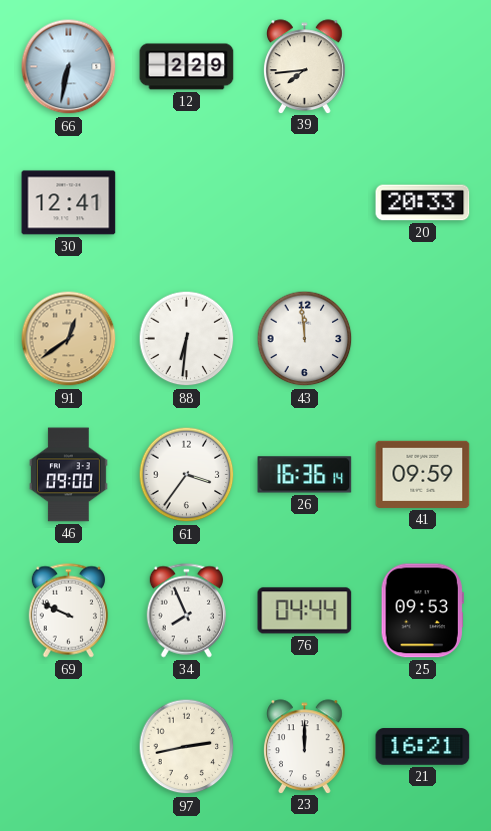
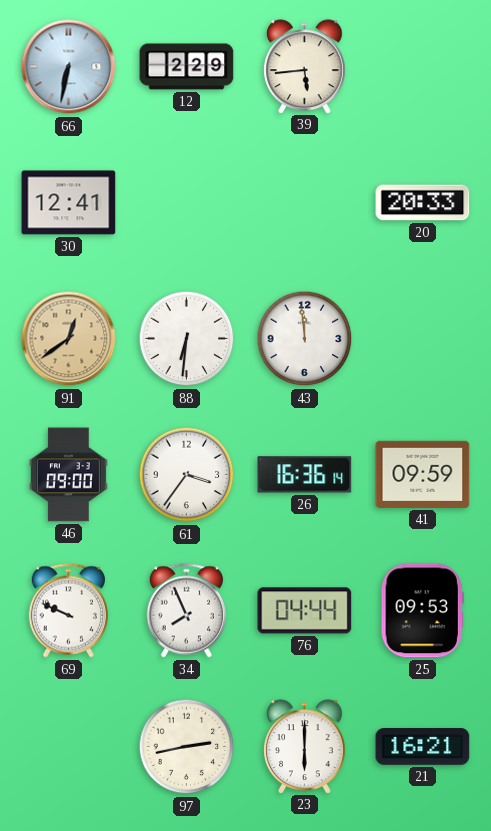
39: 7:44 -> 5:44
23: 12:00 -> 6:00
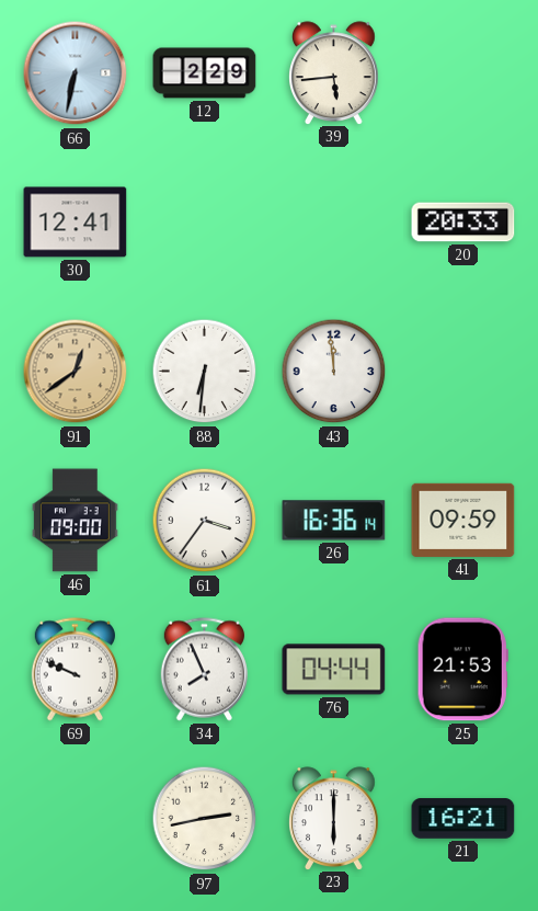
25: 09:53 -> 21:53
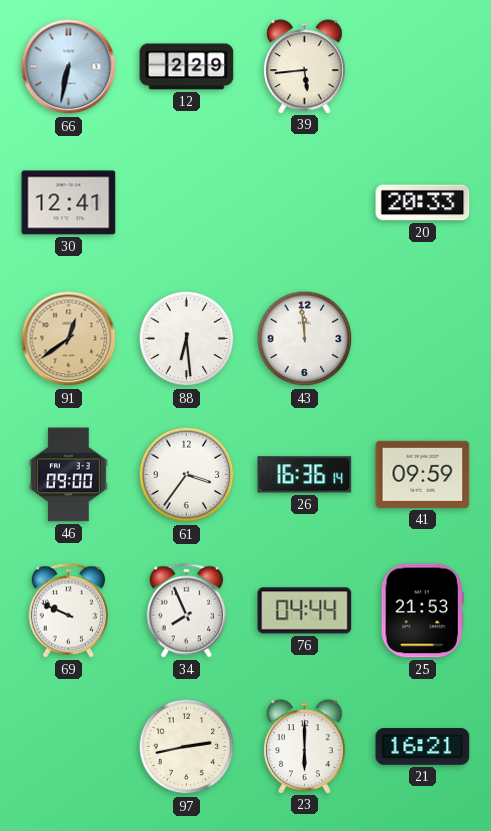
88: 6:31 -> 6:29
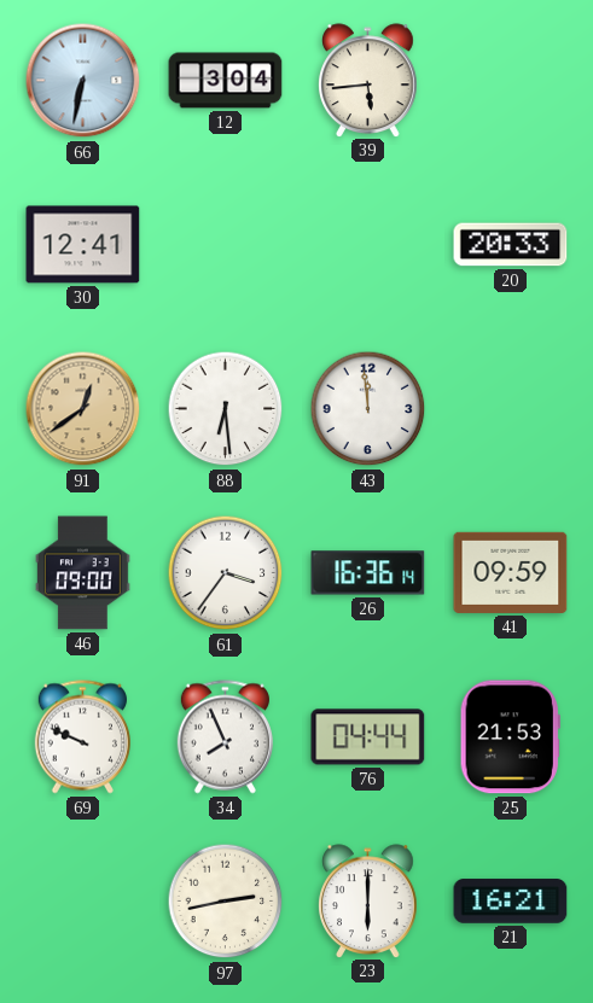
12: 2:29 -> 3:04
